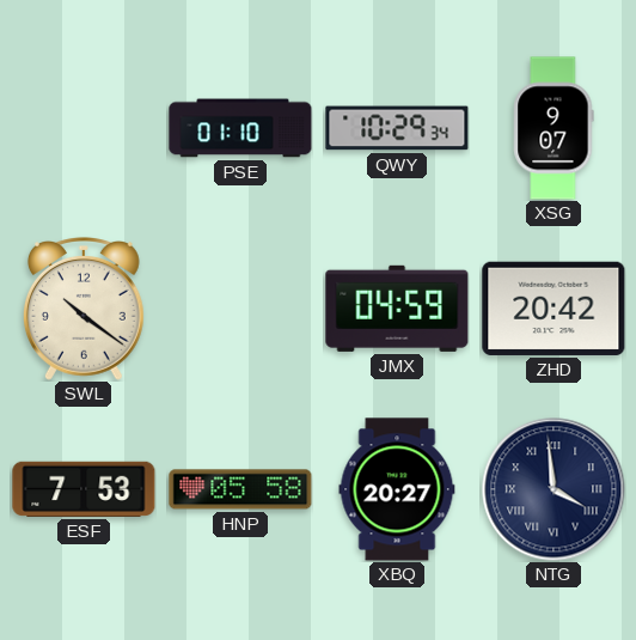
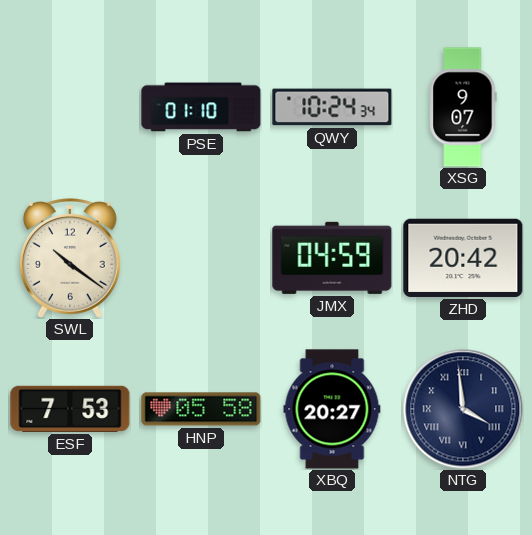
QWY: 10:29 -> 10:24
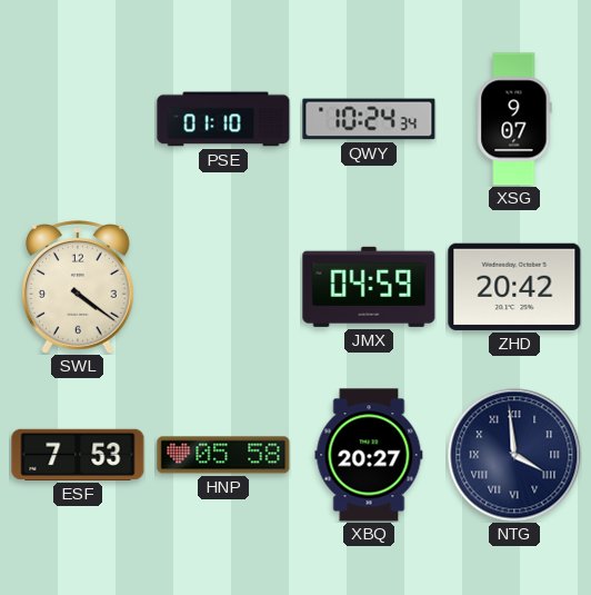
SWL: 10:21 -> 4:21
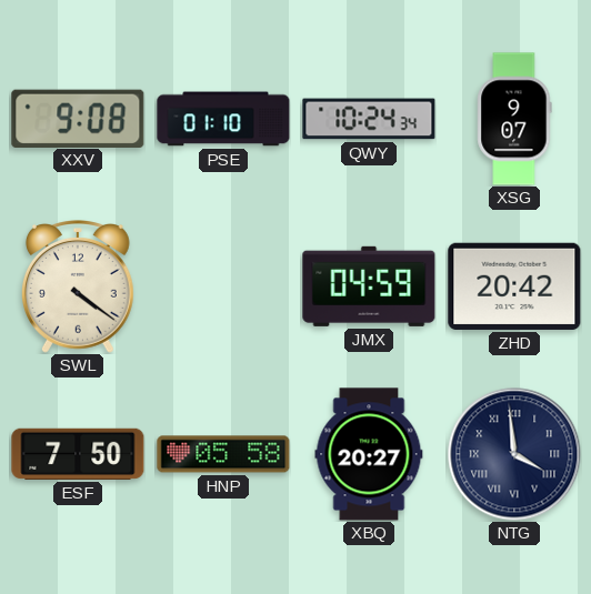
XXV: none -> 9:08
ESF: 7:53 -> 7:50
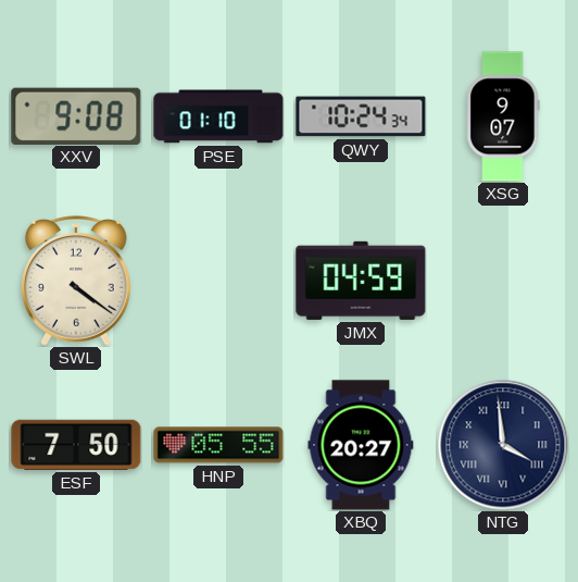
ZHD: 20:42 -> none
HNP: 05:58 -> 05:55
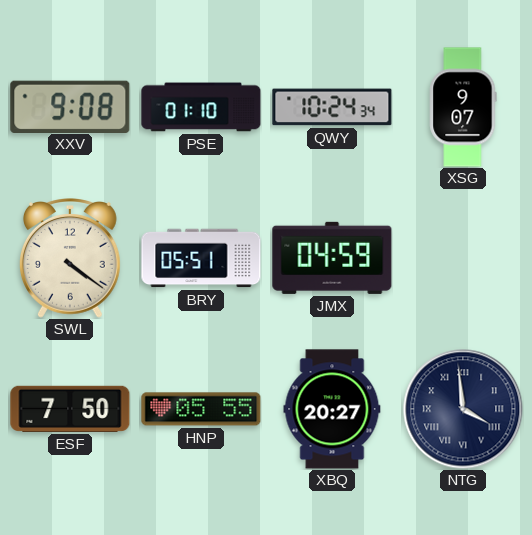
BRY: none -> 05:51
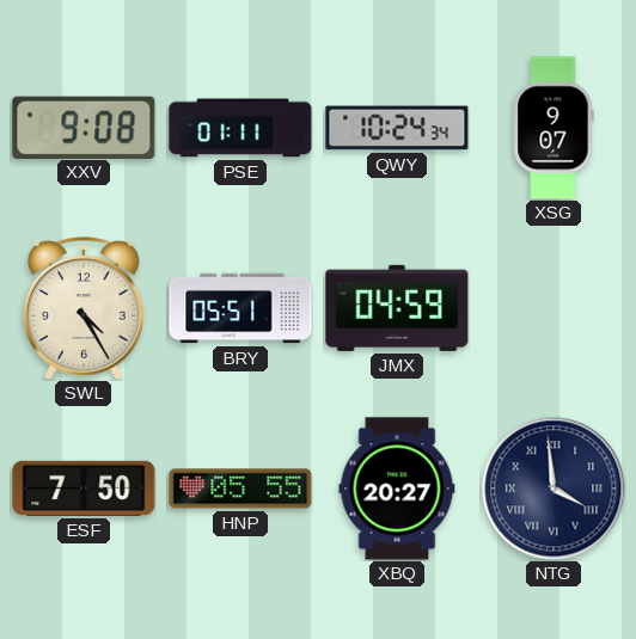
PSE: 01:10 -> 01:11
SWL: 4:21 -> 4:25
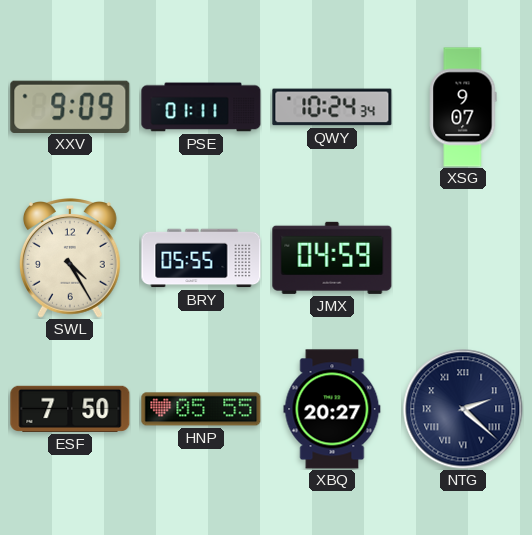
XXV: 9:08 -> 9:09
BRY: 05:51 -> 05:55
NTG: 3:59 -> 2:22
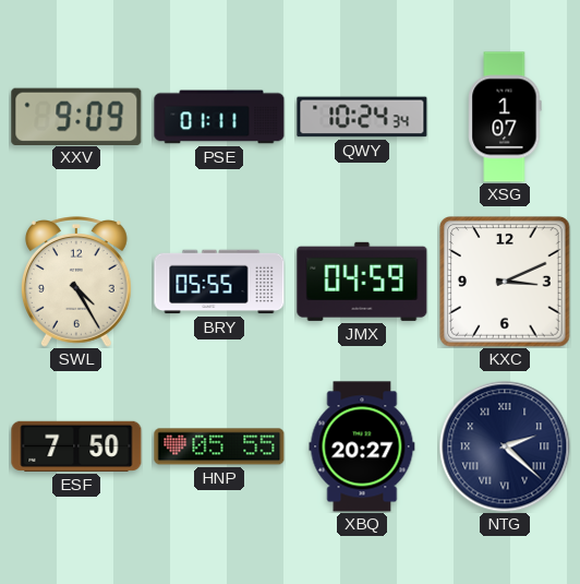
XSG: 9:07 -> 1:07
KXC: none -> 3:11
